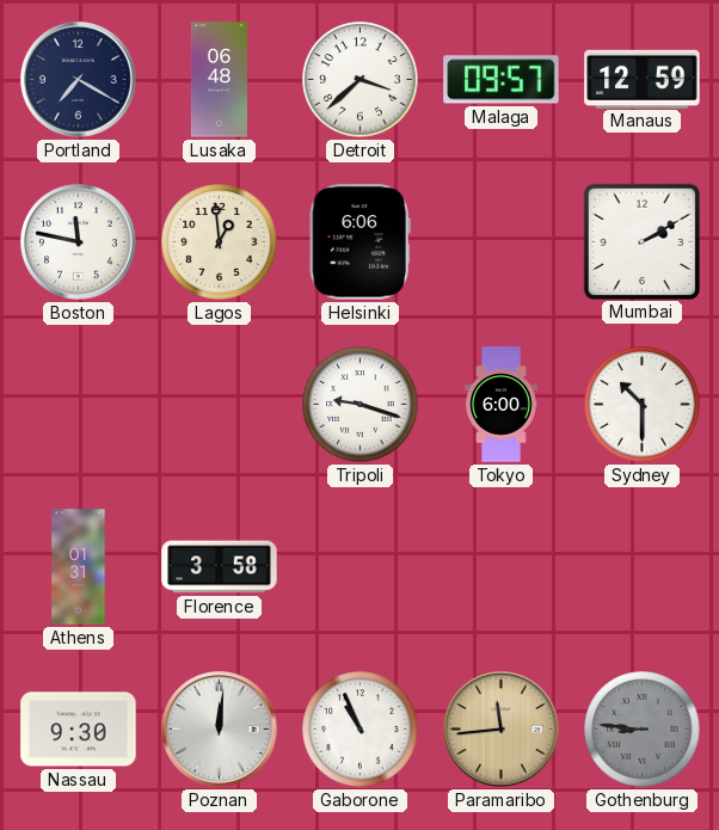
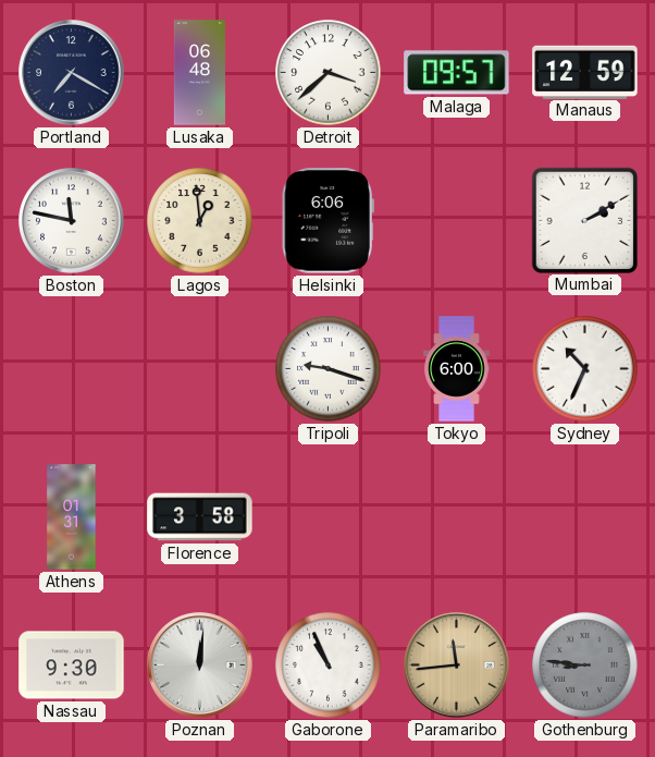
Sydney: 10:30 -> 10:34
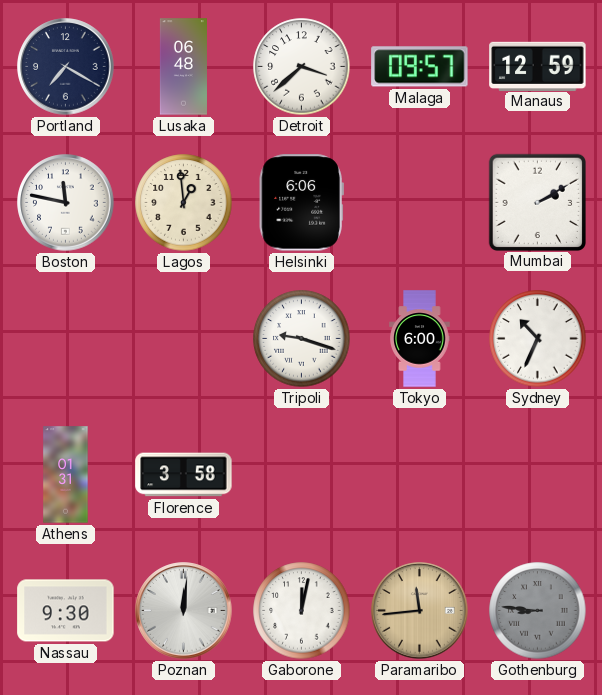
Gaborone: 10:56 -> 12:02
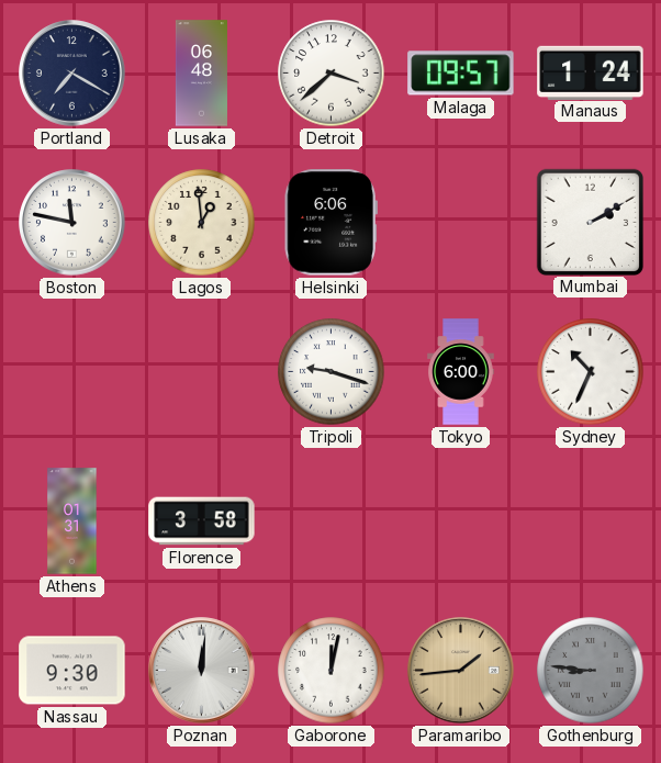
Manaus: 12:59 -> 1:24
Paramaribo: 11:44 -> 1:44
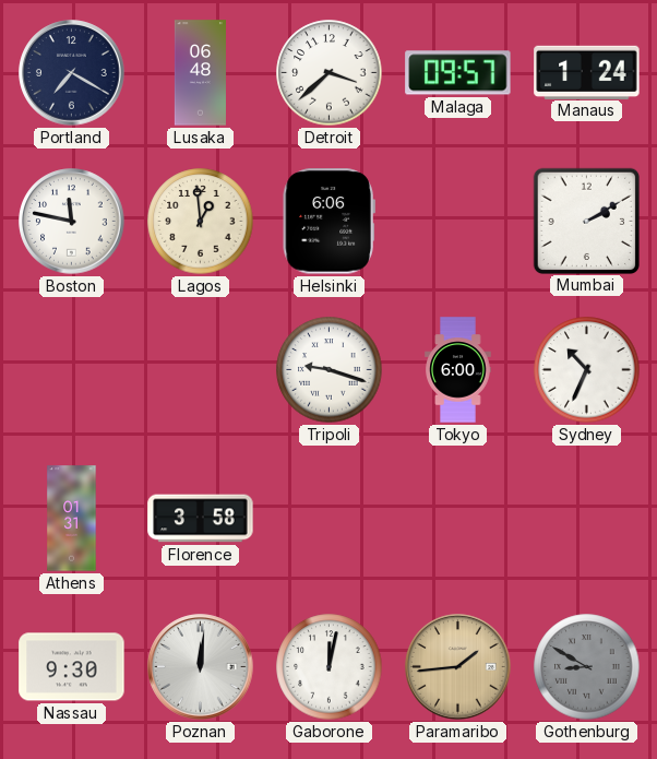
Gothenburg: 8:46 -> 8:50
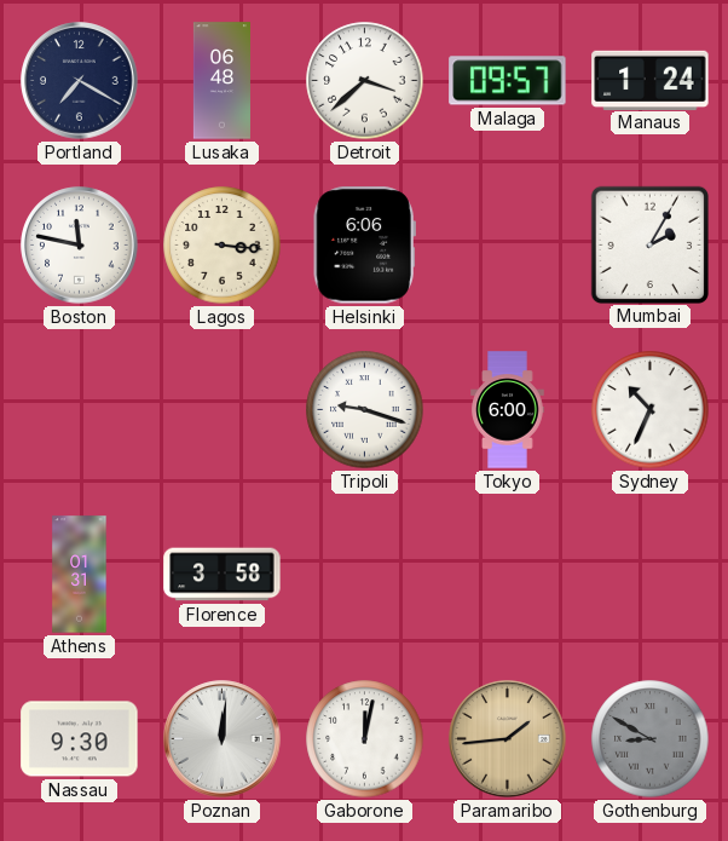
Lagos: 12:59 -> 3:16
Mumbai: 2:10 -> 2:05
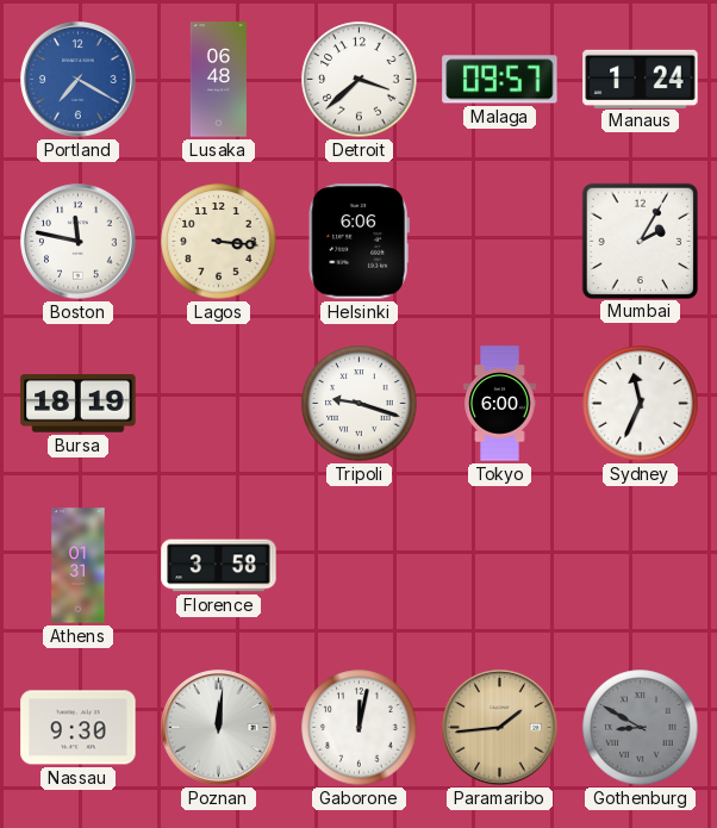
Portland dial: navy -> blue
Bursa: none -> 18:19
Sydney: 10:34 -> 11:34
